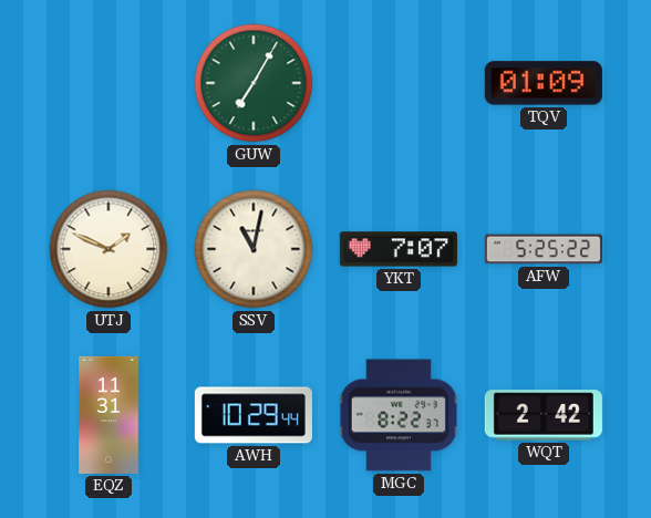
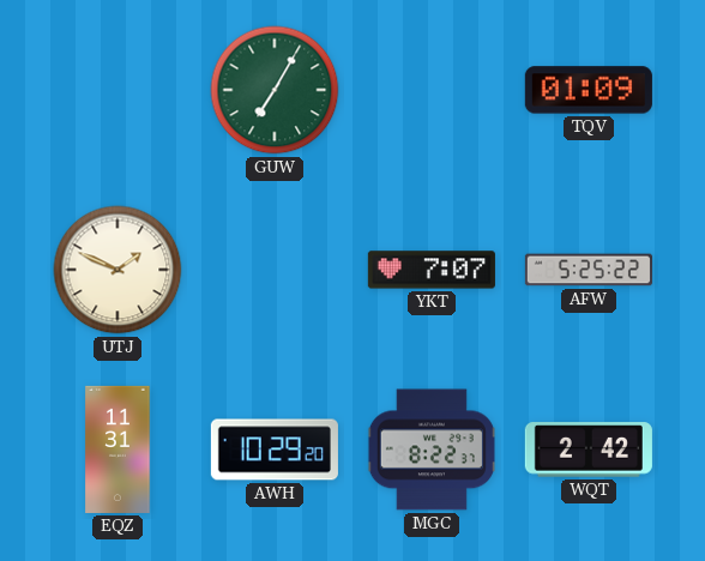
SSV: 11:02 -> none
AWH: 10:29:44 -> 10:29:20
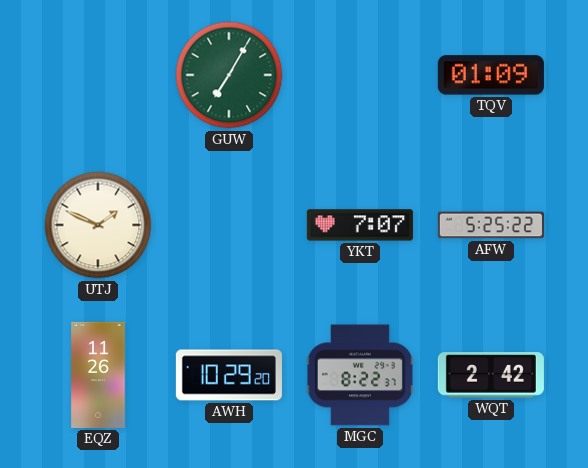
EQZ: 11:31 -> 11:26
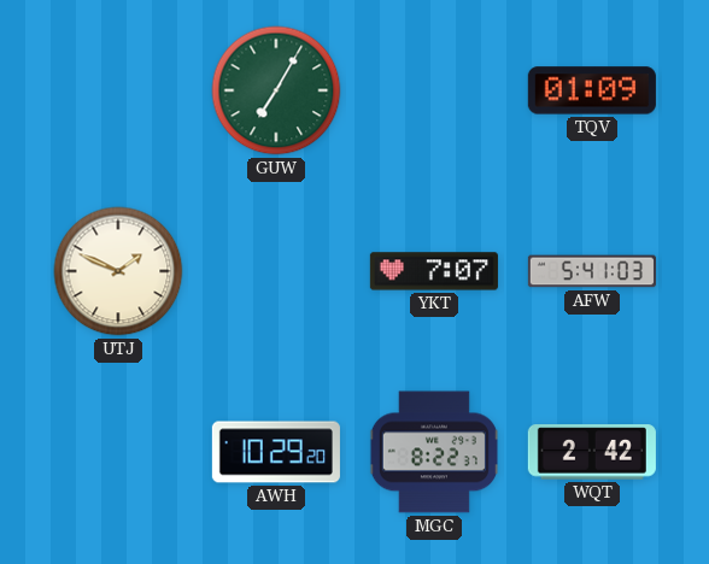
AFW: 5:25 -> 5:41
EQZ: 11:26 -> none
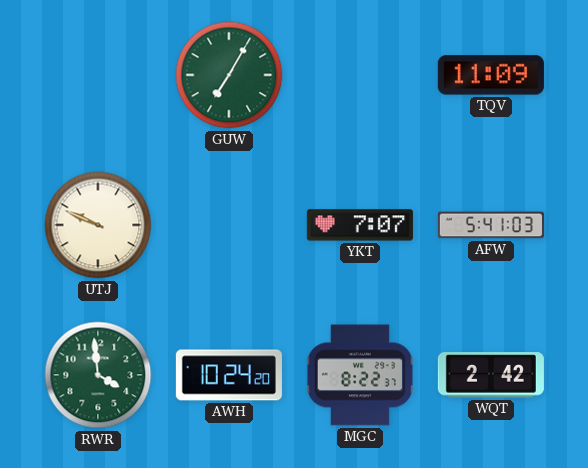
TQV: 01:09 -> 11:09
UTJ: 1:49 -> 9:49
RWR: none -> 3:59
AWH: 10:29 -> 10:24
